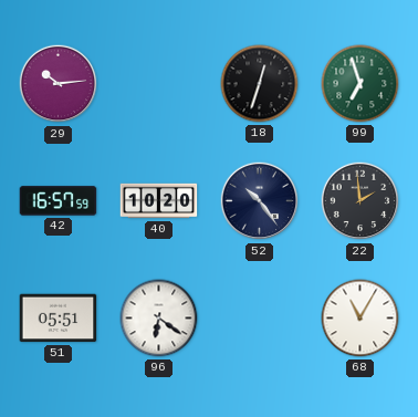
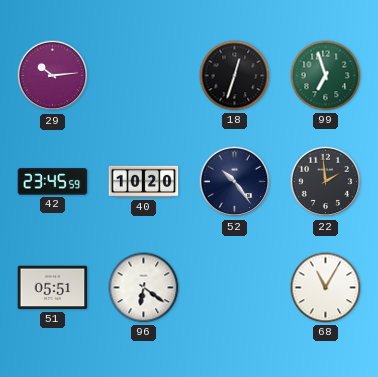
42: 16:57 -> 23:45
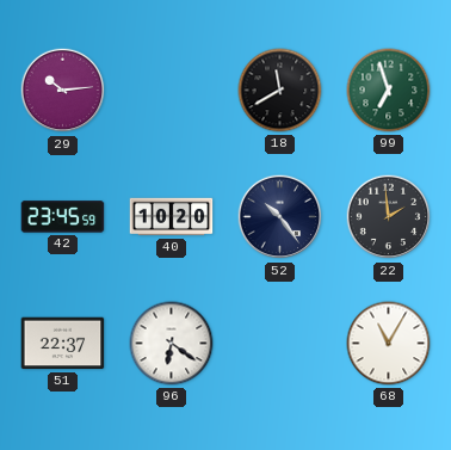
18: 12:33 -> 11:40
51: 05:51 -> 22:37
